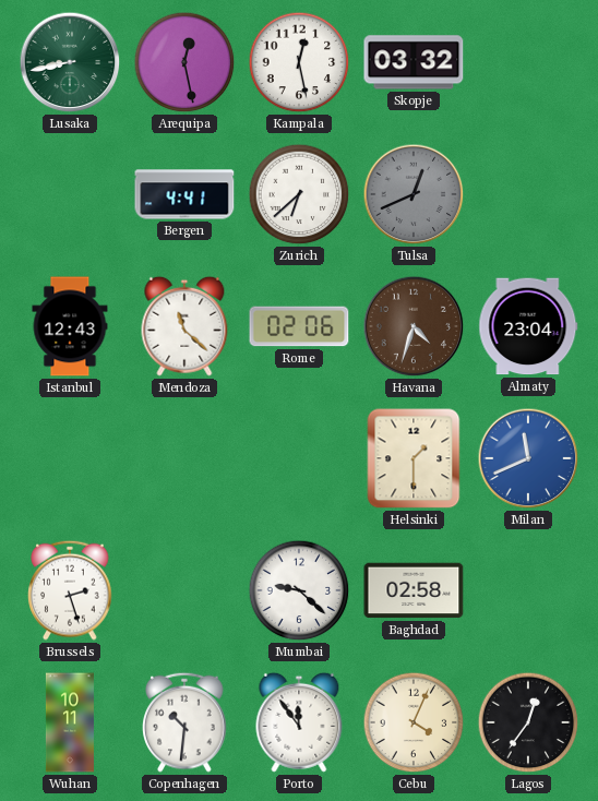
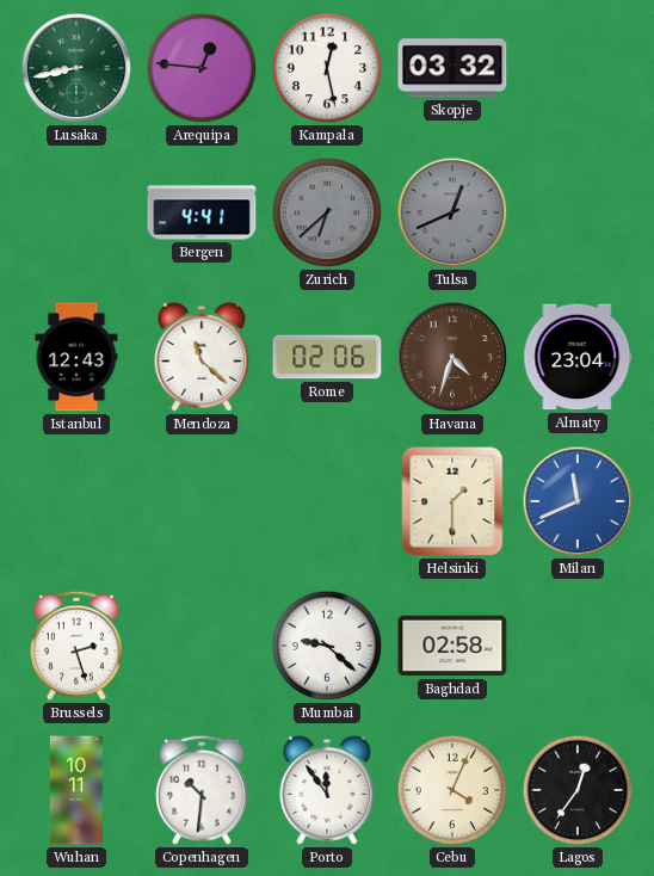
Arequipa: 12:28 -> 12:46
Zurich dial: white -> grey
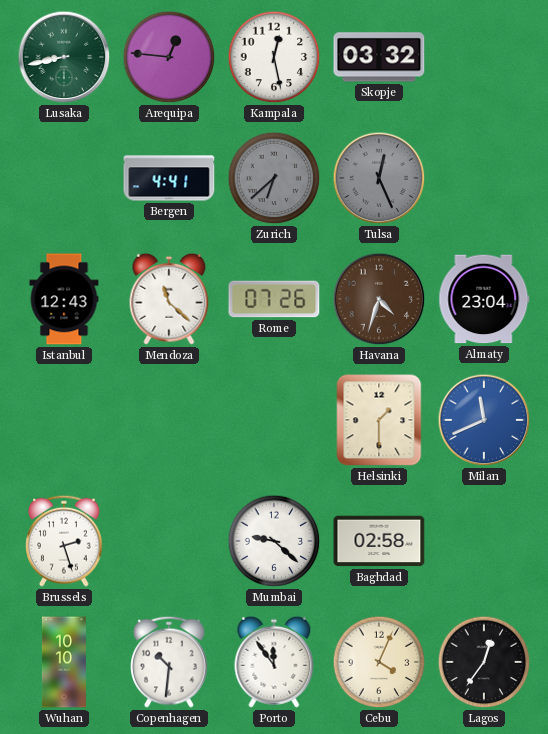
Tulsa: 12:41 -> 12:26
Rome: 02:06 -> 07:26
Wuhan: 10:11 -> 10:10
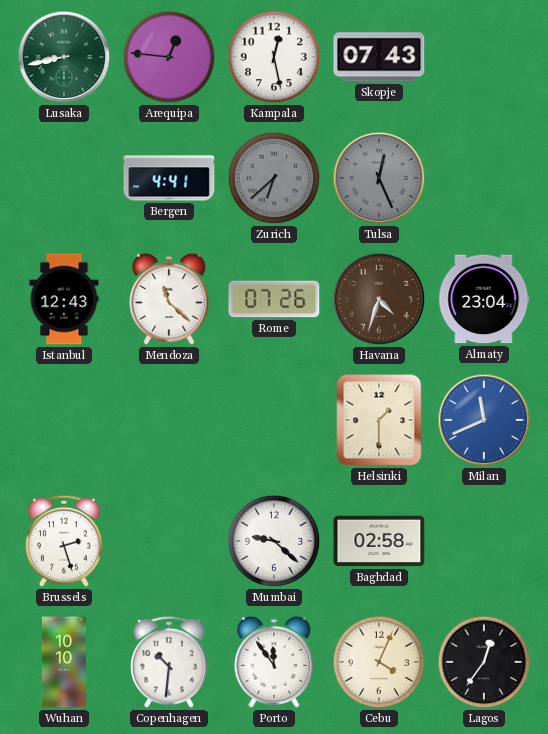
Skopje: 03:32 -> 07:43
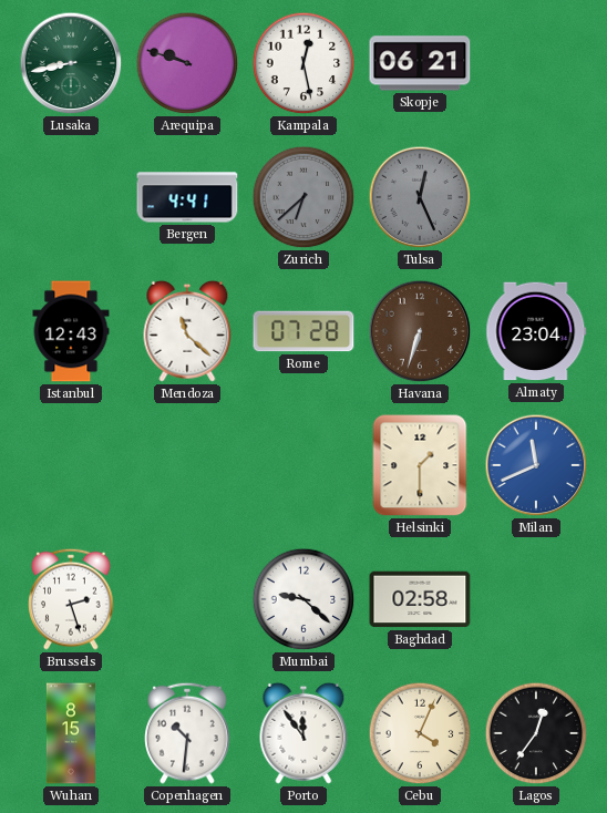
Arequipa: 12:46 -> 9:48
Skopje: 07:43 -> 06:21
Rome: 07:26 -> 07:28
Havana: 4:33 -> 6:33
Wuhan: 10:10 -> 8:15
